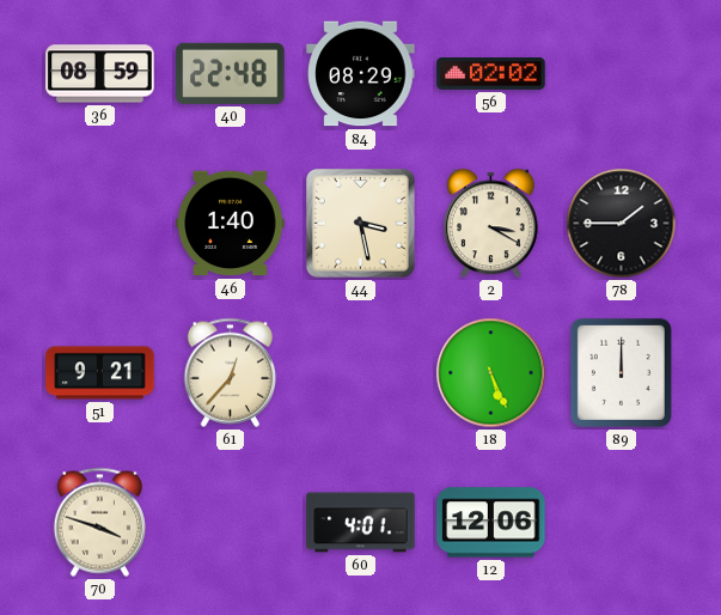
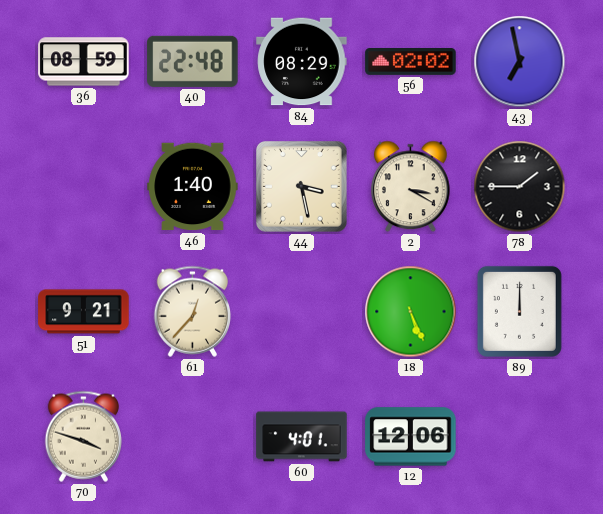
43: none -> 6:58
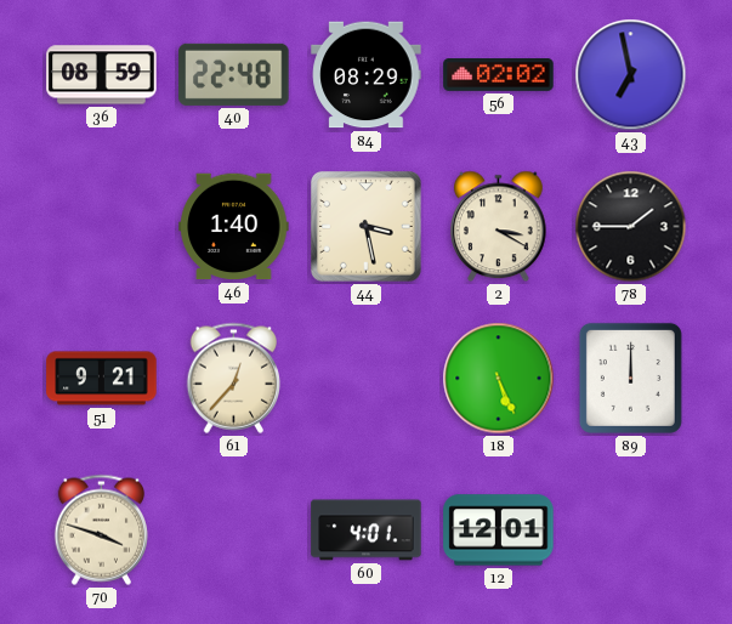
12: 12:06 -> 12:01
